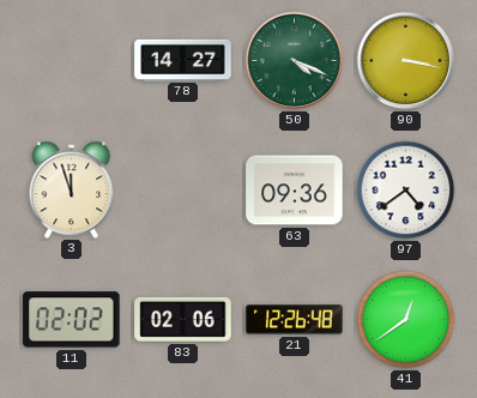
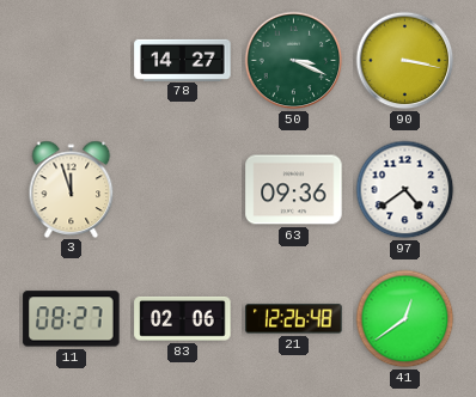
50: 4:19 -> 3:19
11: 02:02 -> 08:27
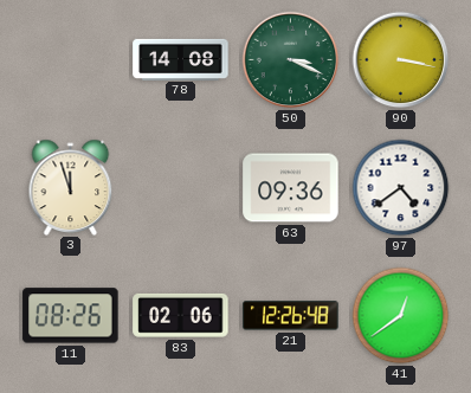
78: 14:27 -> 14:08
11: 08:27 -> 08:26
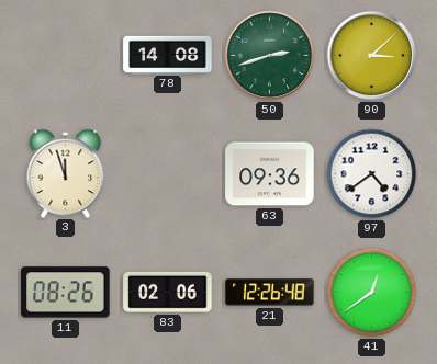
50: 3:19 -> 2:42
90: 3:17 -> 3:08
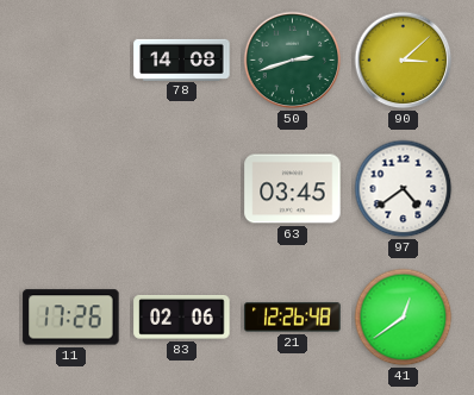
3: 11:57 -> none
63: 09:36 -> 03:45
11: 08:26 -> 17:26
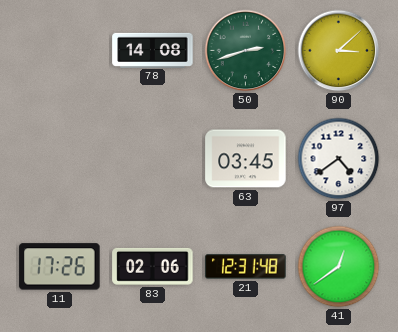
21: 12:26 -> 12:31
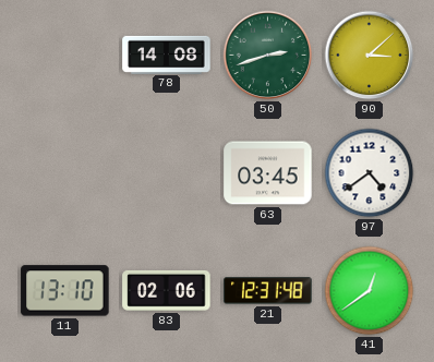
11: 17:26 -> 13:10
